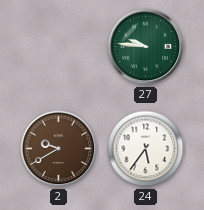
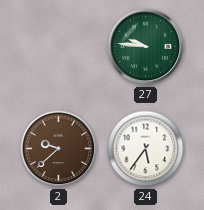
2: 9:40 -> 9:38
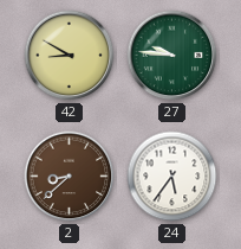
42: none -> 8:50
2: 9:38 -> 8:38
